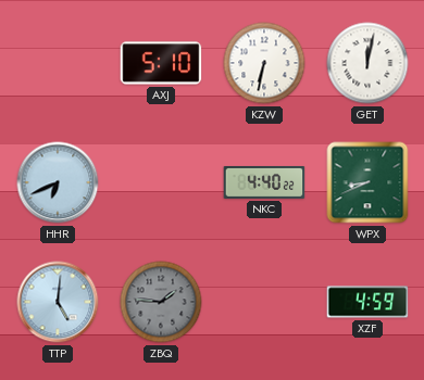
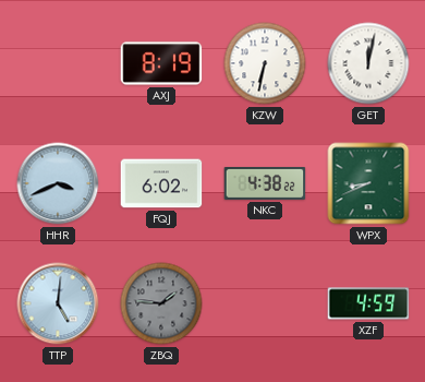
AXJ: 5:10 -> 8:19
HHR: 6:41 -> 3:41
FQJ: none -> 6:02
NKC: 4:40 -> 4:38
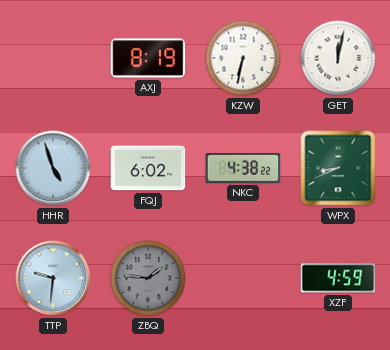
HHR: 3:41 -> 4:57
TTP: 5:01 -> 9:31
